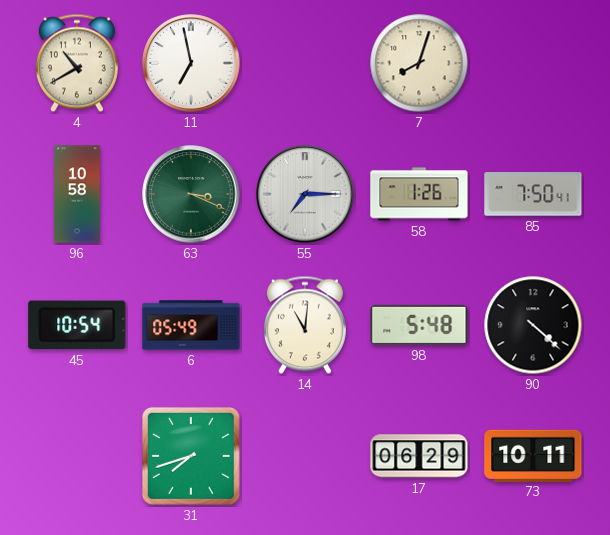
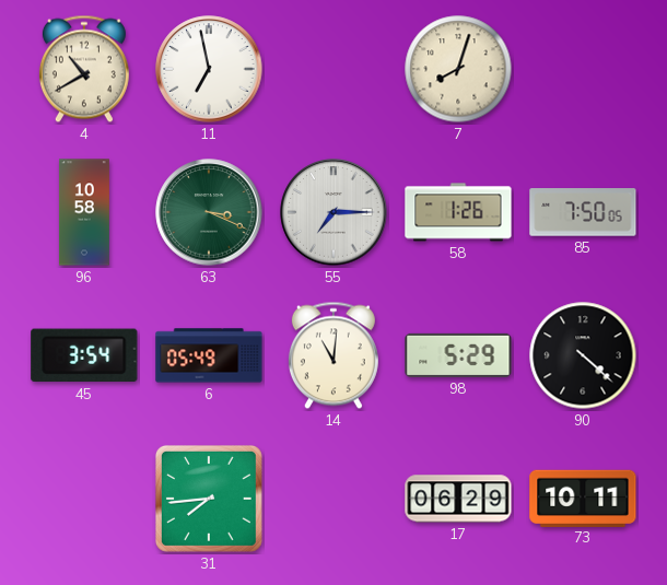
85: 7:50:41 -> 7:50:05
45: 10:54 -> 3:54
98: 5:48 -> 5:29
31: 7:42 -> 7:44
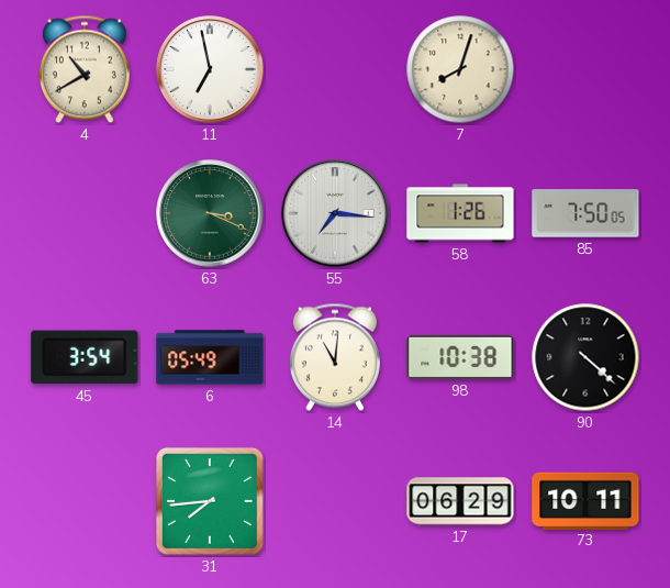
96: 10:58 -> none
55: 7:15 -> 7:16
98: 5:29 -> 10:38
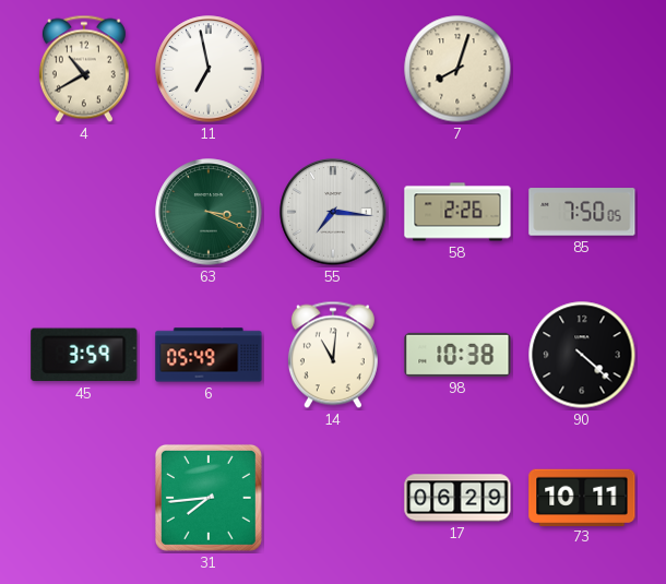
58: 1:26 -> 2:26
45: 3:54 -> 3:59
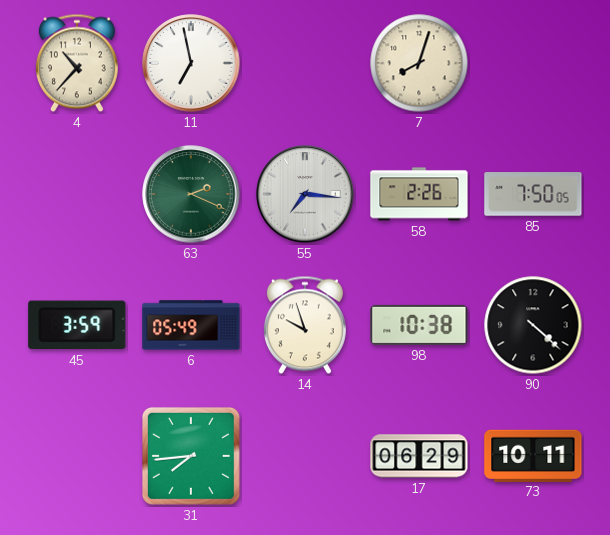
4: 10:40 -> 10:37
63: 3:19 -> 2:19
14: 11:01 -> 9:57
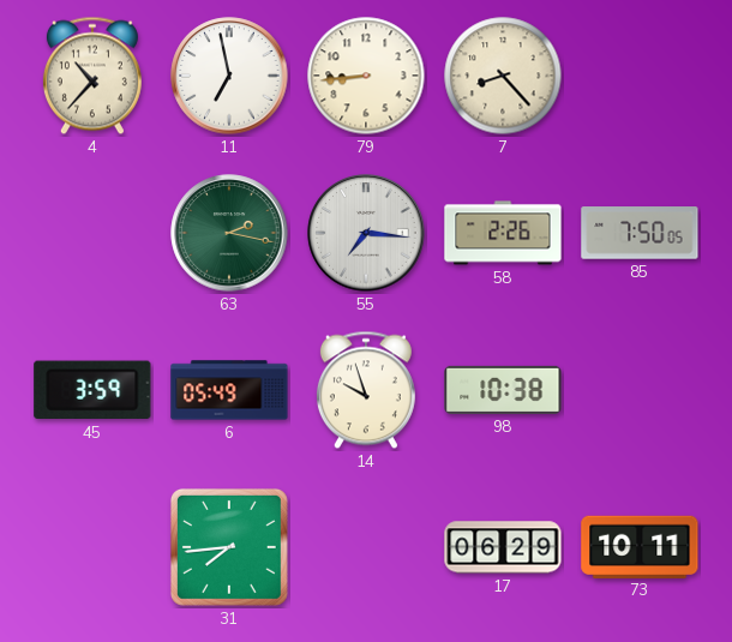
79: none -> 8:44
7: 8:03 -> 8:23
63: 2:19 -> 2:17
90: 4:22 -> none
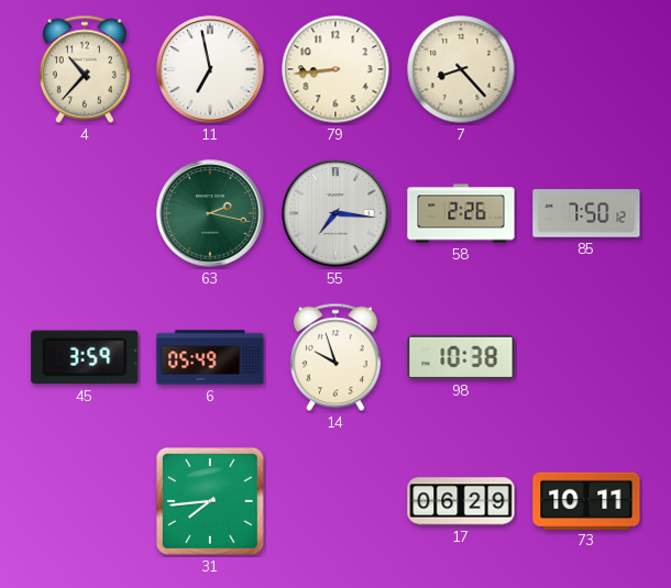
85: 7:50:05 -> 7:50:12
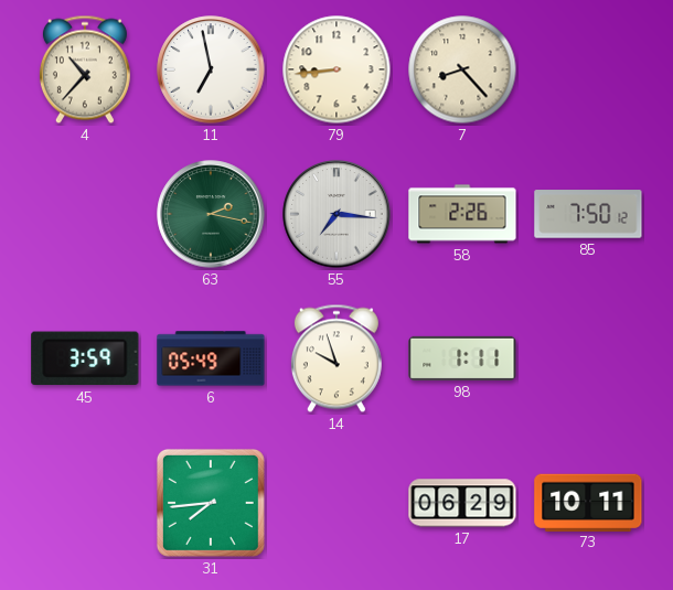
98: 10:38 -> 1:11
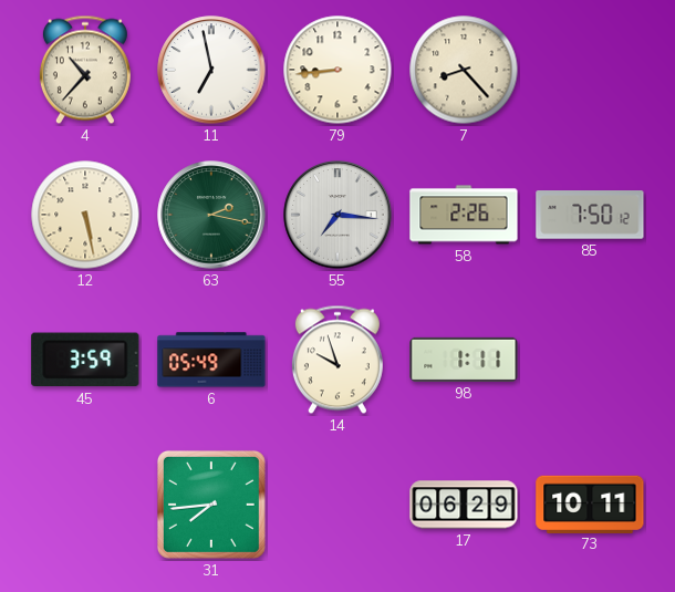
12: none -> 5:28
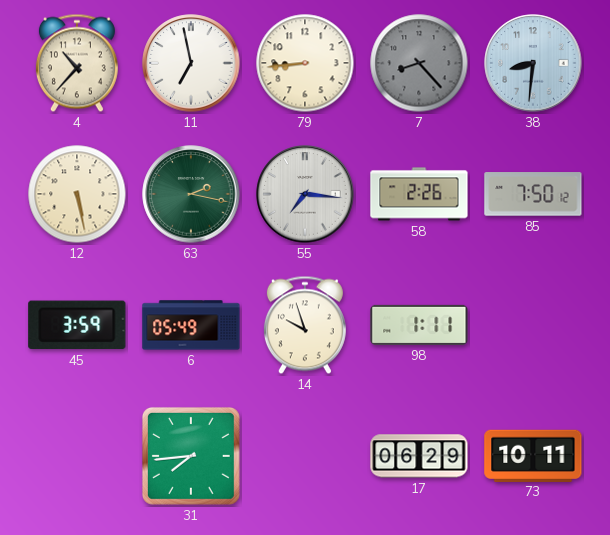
7 dial: cream -> grey
38: none -> 8:31
